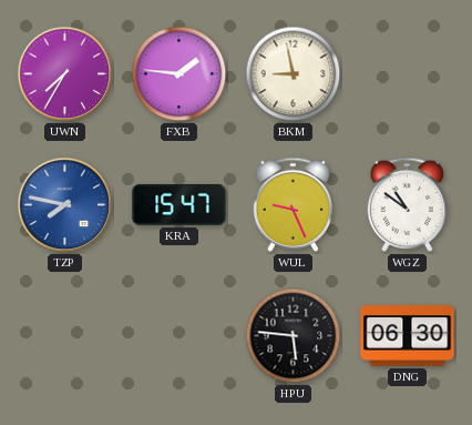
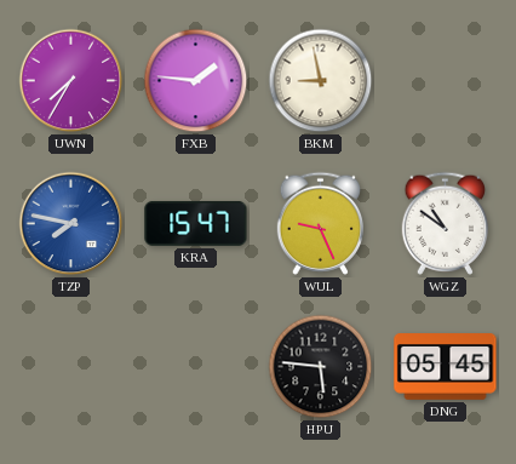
DNG: 06:30 -> 05:45
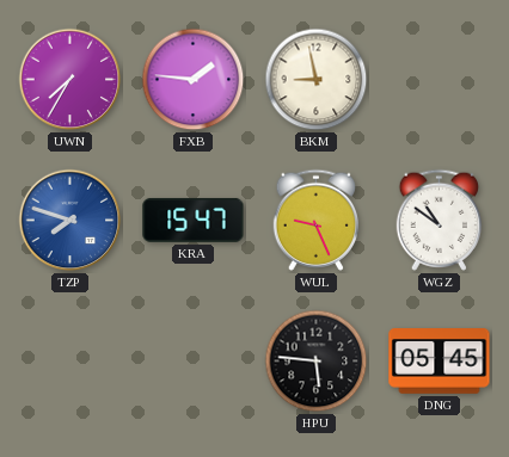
TZP: 7:47 -> 7:48
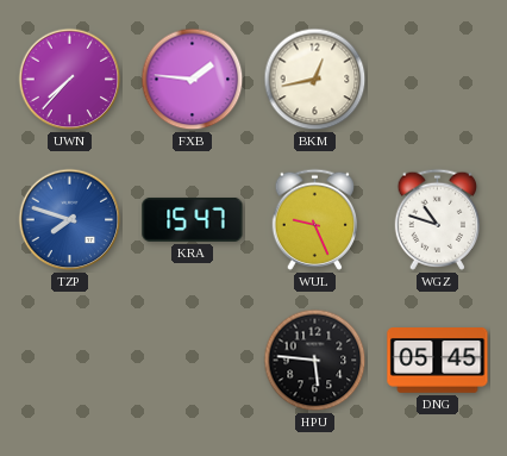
UWN: 7:35 -> 7:37
BKM: 8:58 -> 12:43
WGZ: 10:51 -> 10:48
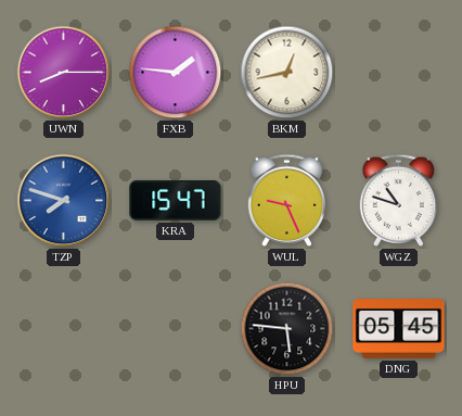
UWN: 7:37 -> 8:15
